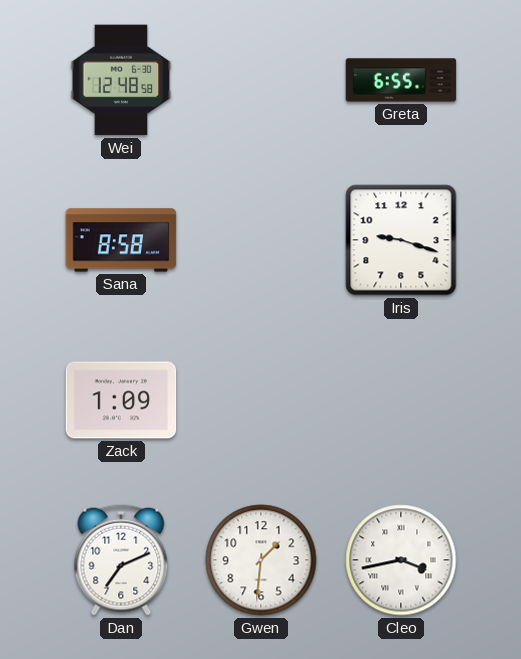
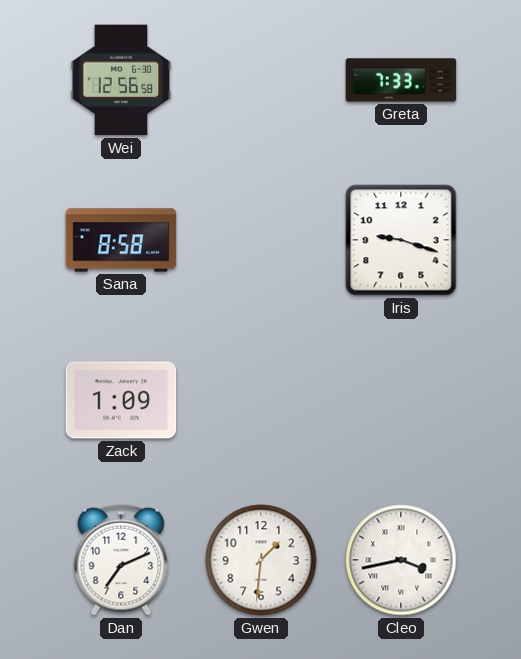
Wei: 12:48 -> 12:56
Greta: 6:55 -> 7:33
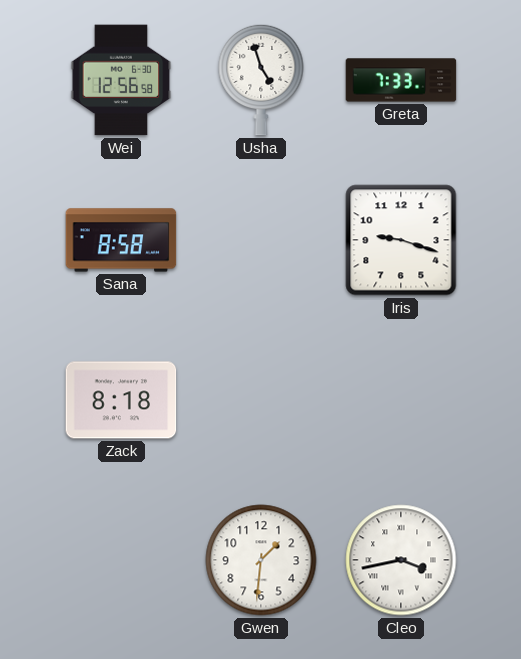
Usha: none -> 4:57
Zack: 1:09 -> 8:18
Dan: 7:11 -> none
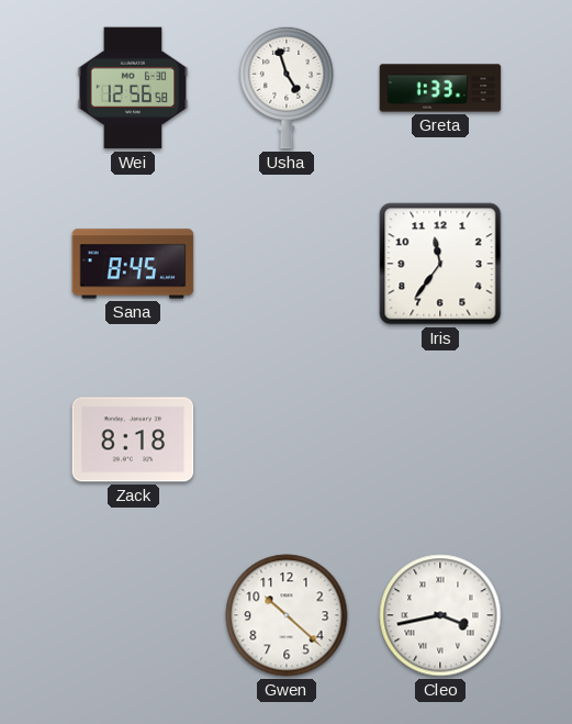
Greta: 7:33 -> 1:33
Sana: 8:58 -> 8:45
Iris: 9:18 -> 11:36
Gwen: 1:31 -> 10:22
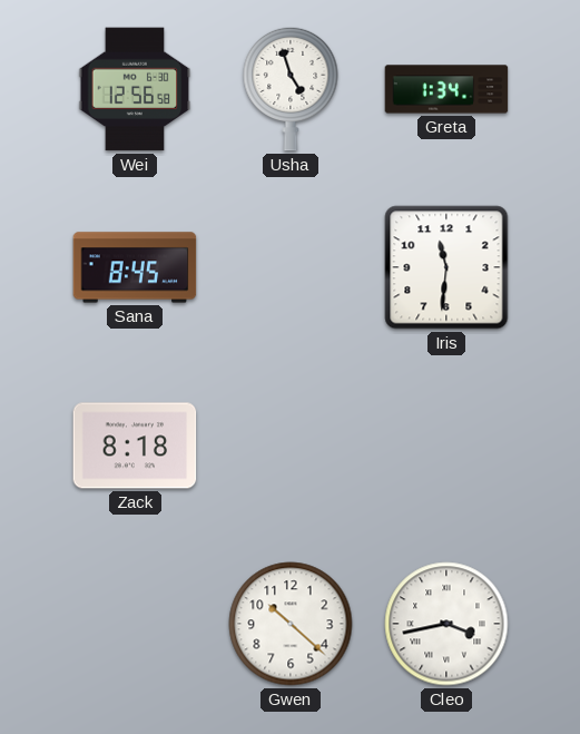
Greta: 1:33 -> 1:34
Iris: 11:36 -> 11:31
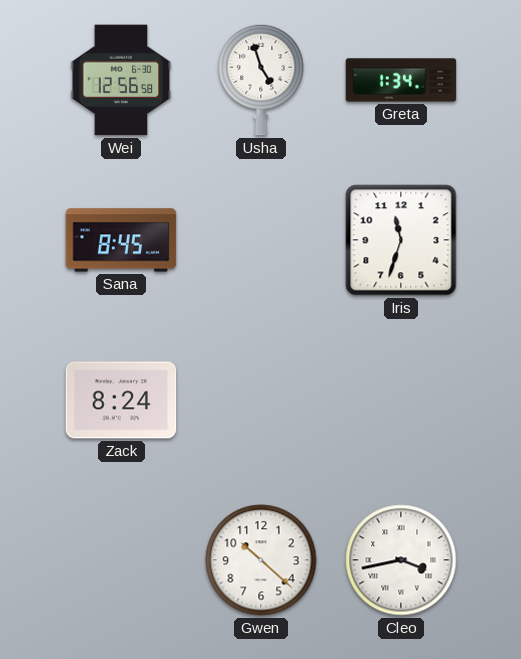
Iris: 11:31 -> 11:33
Zack: 8:18 -> 8:24
